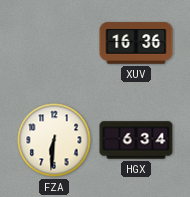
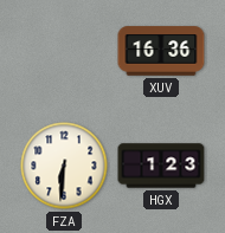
HGX: 6:34 -> 1:23
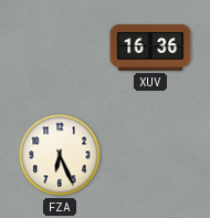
FZA: 6:31 -> 6:26
HGX: 1:23 -> none
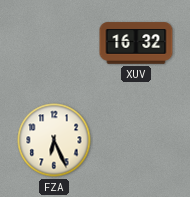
XUV: 16:36 -> 16:32
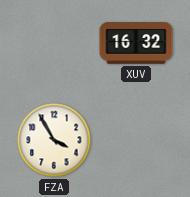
FZA: 6:26 -> 3:55
